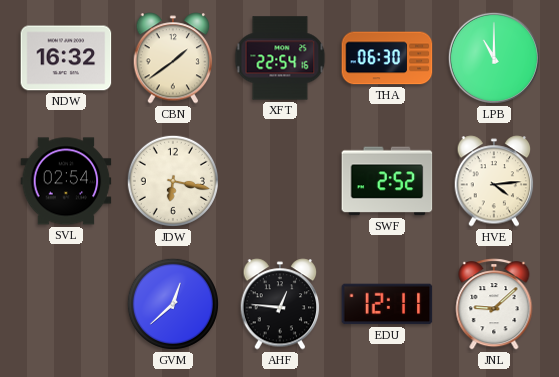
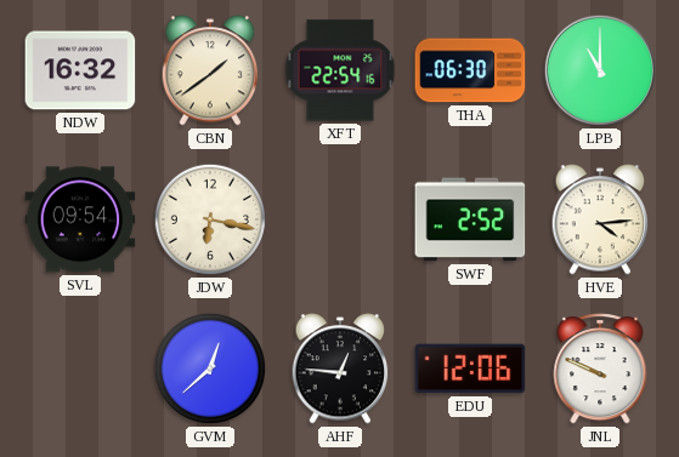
SVL: 02:54 -> 09:54
EDU: 12:11 -> 12:06
JNL: 9:08 -> 9:49
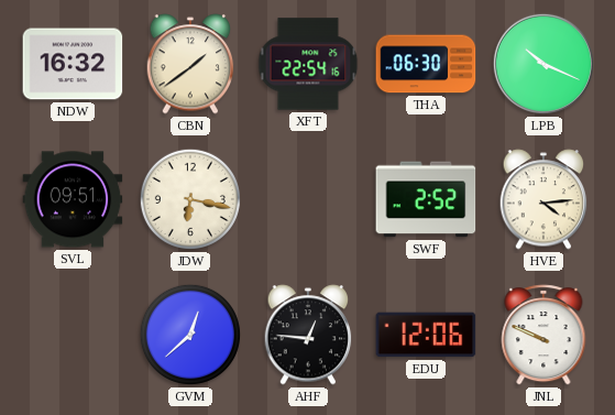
LPB: 11:00 -> 10:19
SVL: 09:54 -> 09:51
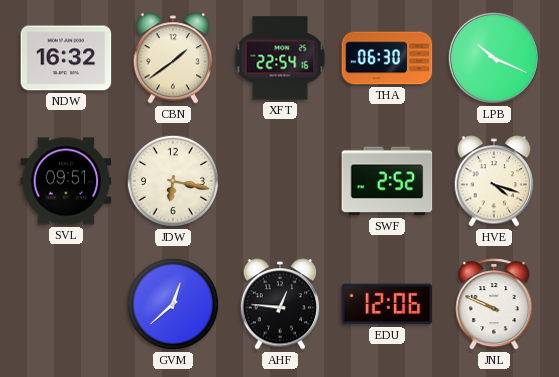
HVE: 4:14 -> 4:18
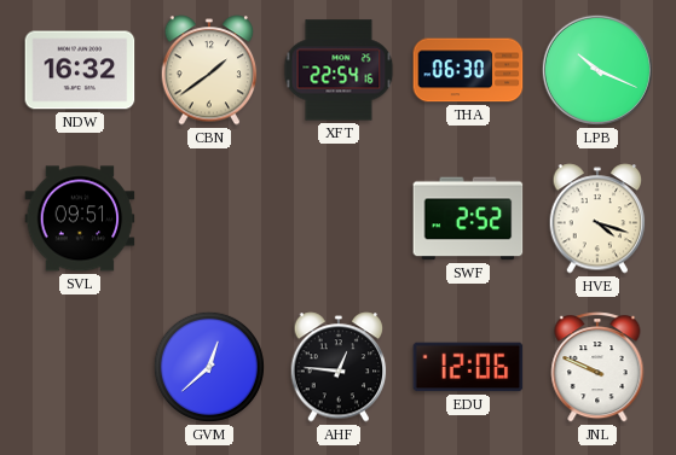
JDW: 6:17 -> none
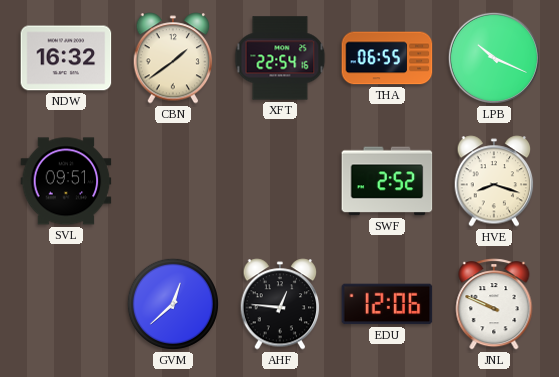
THA: 06:30 -> 06:55
HVE: 4:18 -> 8:18
